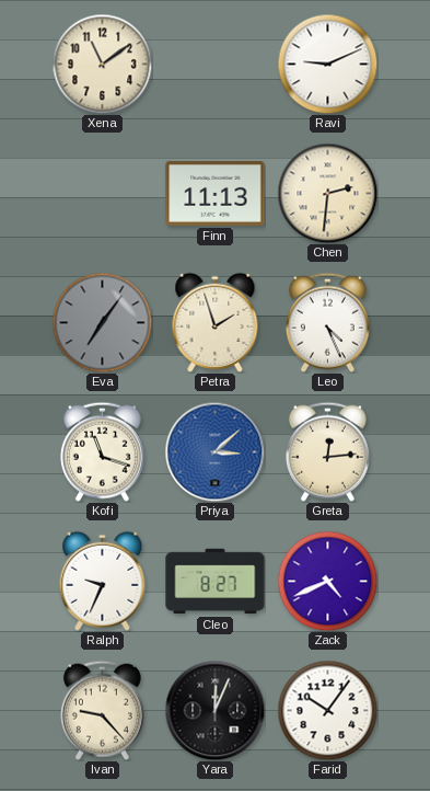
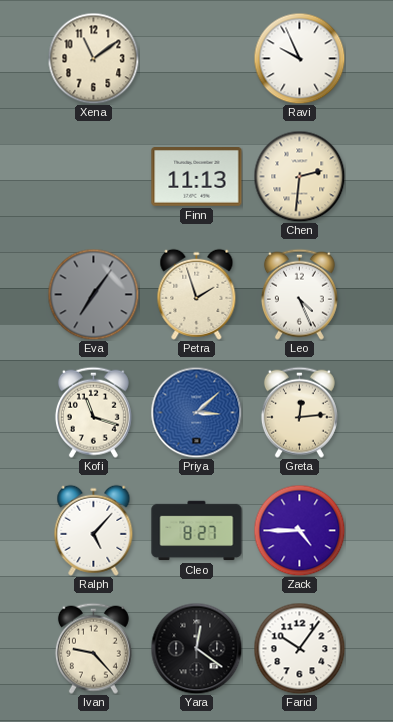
Ravi: 9:11 -> 9:56
Ralph: 9:34 -> 5:07
Zack: 4:41 -> 4:45
Yara: 12:04 -> 12:21
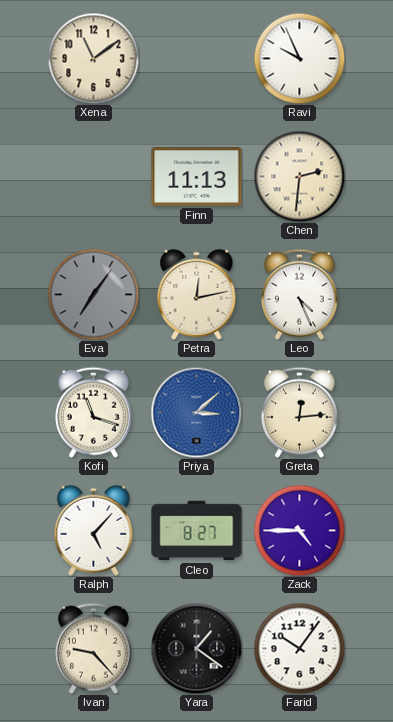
Petra: 1:57 -> 12:13
Yara: 12:21 -> 1:21
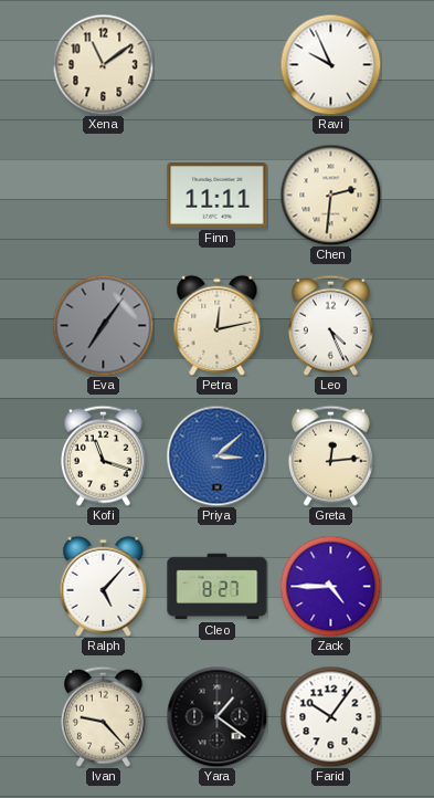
Finn: 11:13 -> 11:11
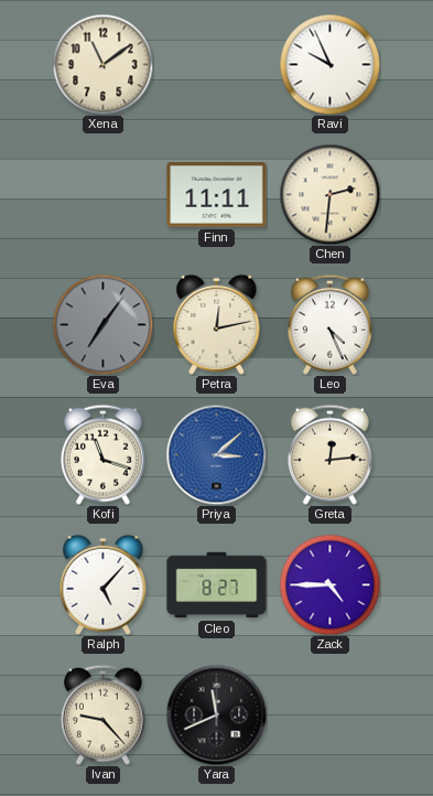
Yara: 1:21 -> 11:41
Farid: 10:06 -> none
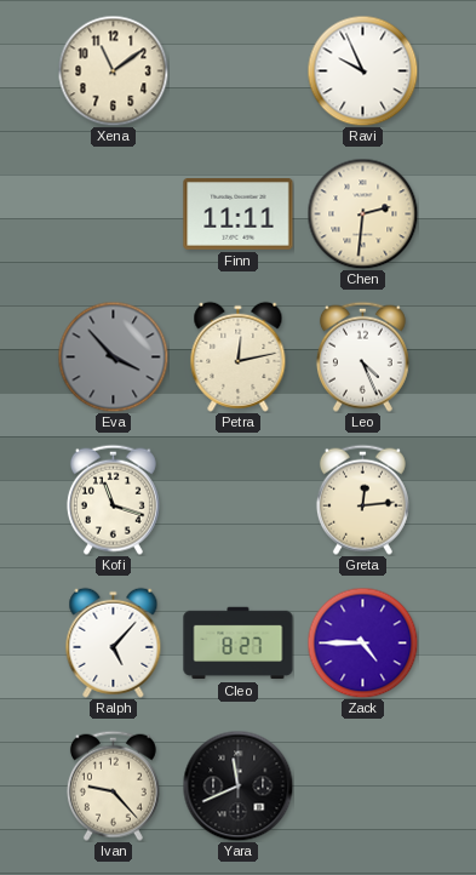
Eva: 7:06 -> 3:53
Priya: 3:08 -> none
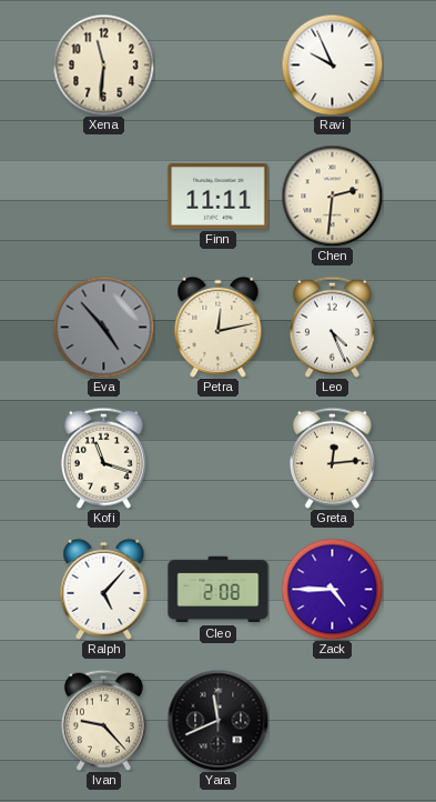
Xena: 11:09 -> 11:31
Eva: 3:53 -> 4:53
Cleo: 8:27 -> 2:08
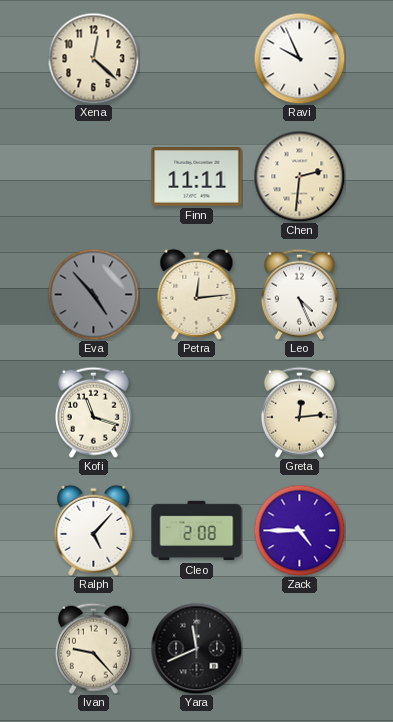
Xena: 11:31 -> 12:22
Petra: 12:13 -> 12:14
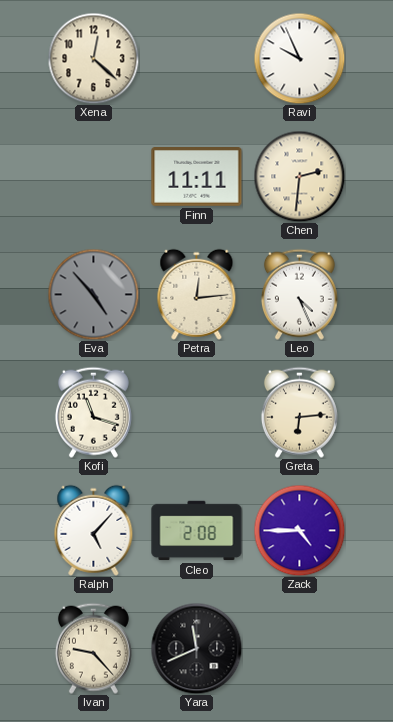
Greta: 12:14 -> 6:14
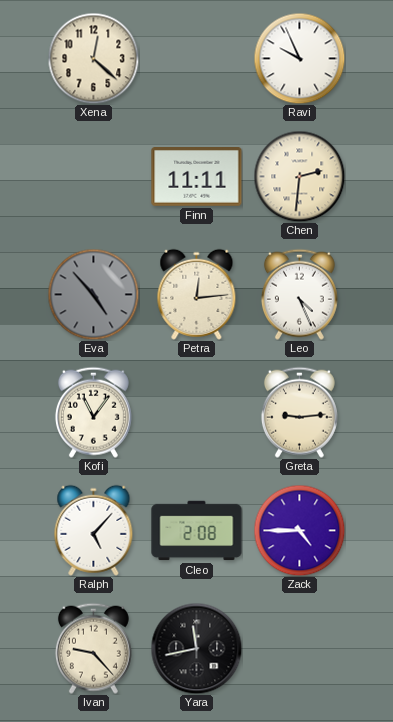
Kofi: 11:18 -> 11:06
Greta: 6:14 -> 9:14
Yara: 11:41 -> 11:43
